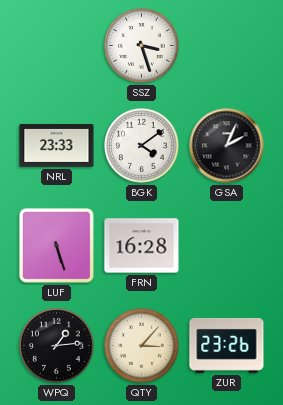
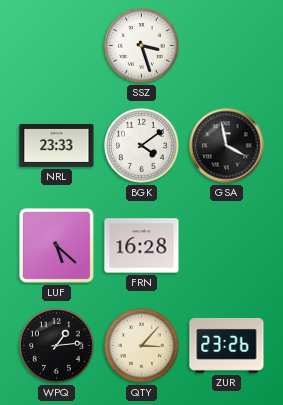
GSA: 2:04 -> 3:58
LUF: 5:27 -> 5:22
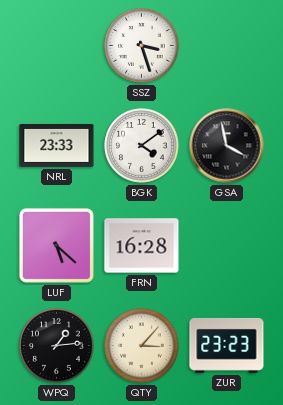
ZUR: 23:26 -> 23:23
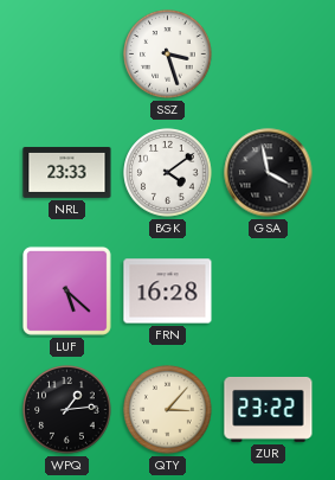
ZUR: 23:23 -> 23:22
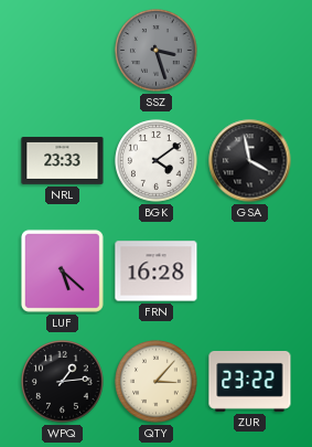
SSZ dial: white -> grey
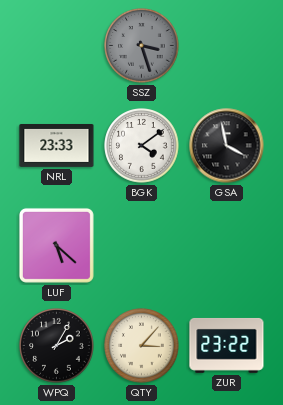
FRN: 16:28 -> none
WPQ: 1:14 -> 2:05
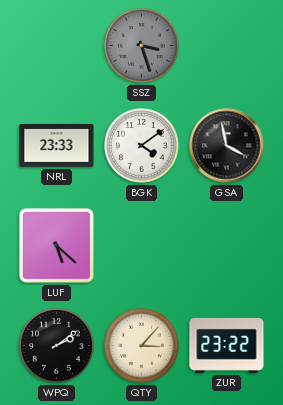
WPQ: 2:05 -> 2:09
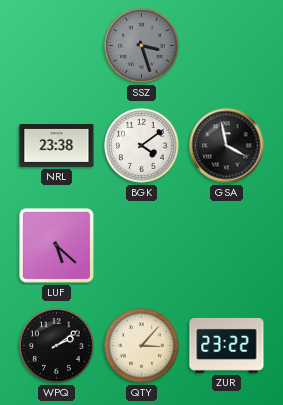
NRL: 23:33 -> 23:38
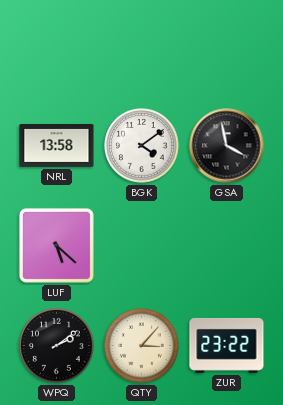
SSZ: 3:27 -> none
NRL: 23:38 -> 13:58
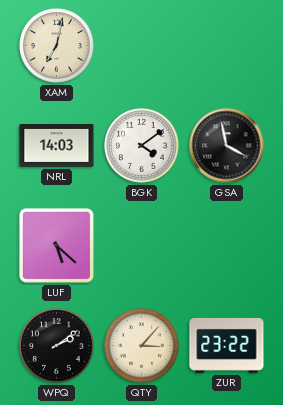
XAM: none -> 7:02
NRL: 13:58 -> 14:03
